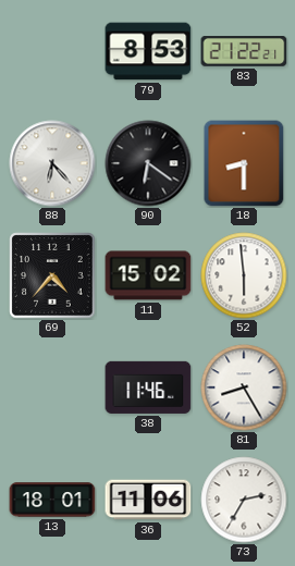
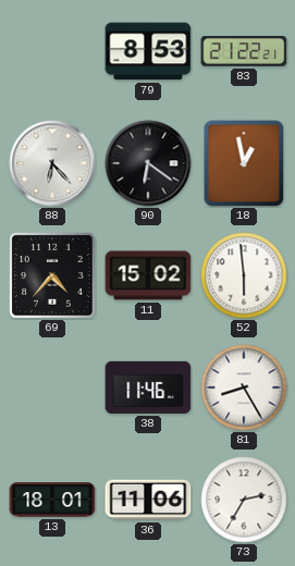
18: 8:30 -> 12:58
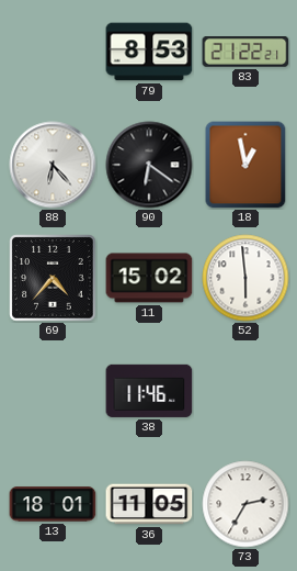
81: 8:25 -> none
36: 11:06 -> 11:05
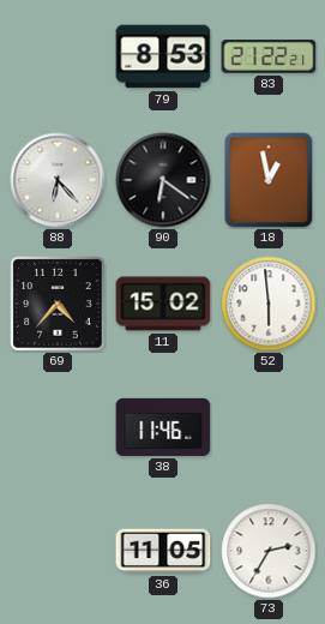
13: 18:01 -> none
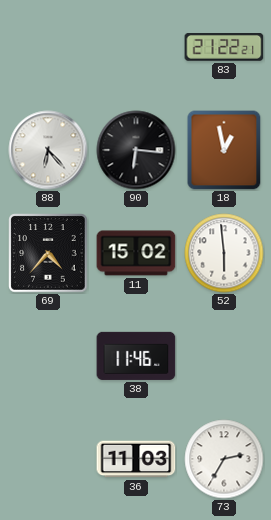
79: 8:53 -> none
90: 6:21 -> 6:16
36: 11:05 -> 11:03
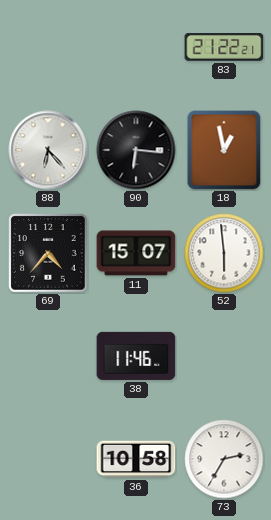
11: 15:02 -> 15:07
36: 11:03 -> 10:58
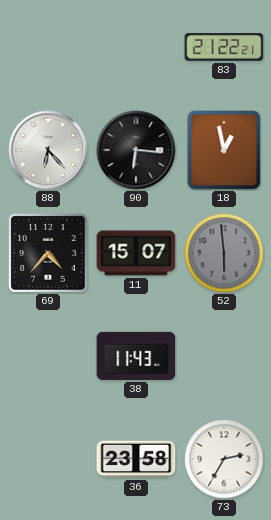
52 dial: white -> grey
38: 11:46 -> 11:43
36: 10:58 -> 23:58
